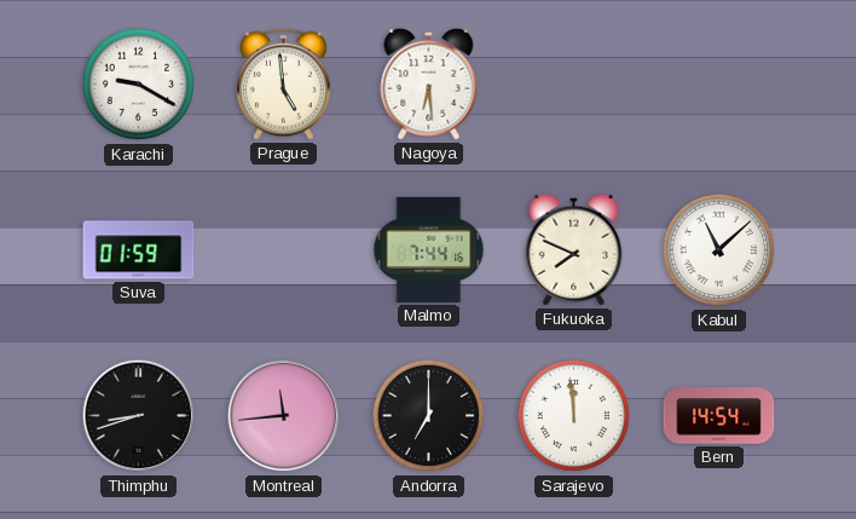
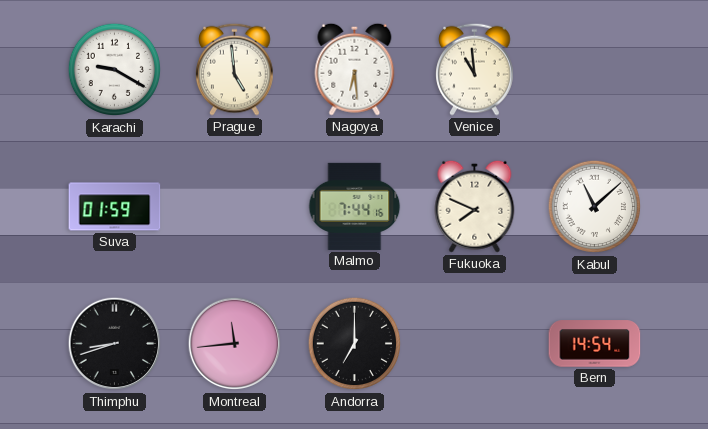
Venice: none -> 10:59
Sarajevo: 11:59 -> none
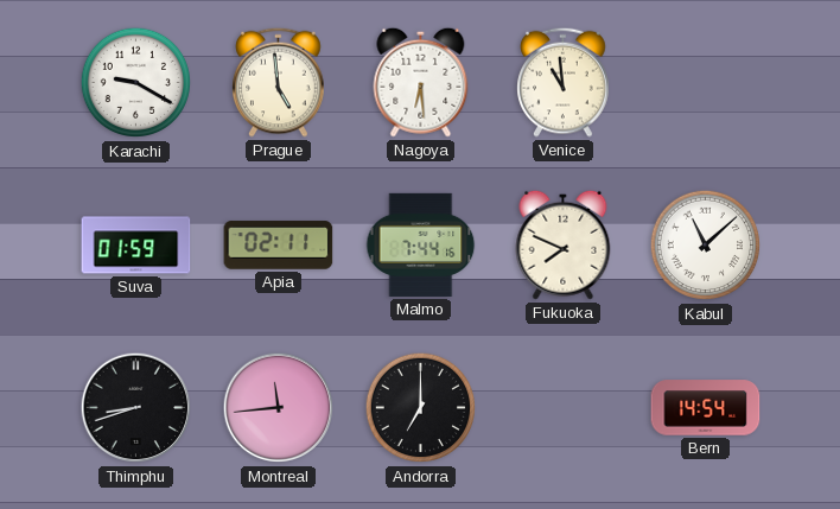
Apia: none -> 02:11
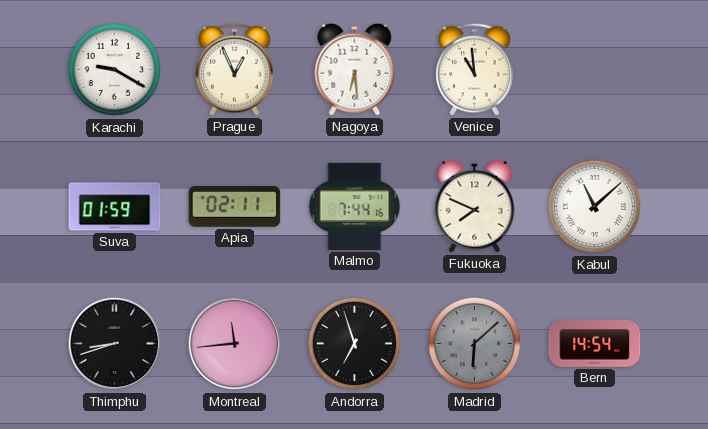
Prague: 4:59 -> 12:56
Andorra: 7:00 -> 6:57
Madrid: none -> 6:08
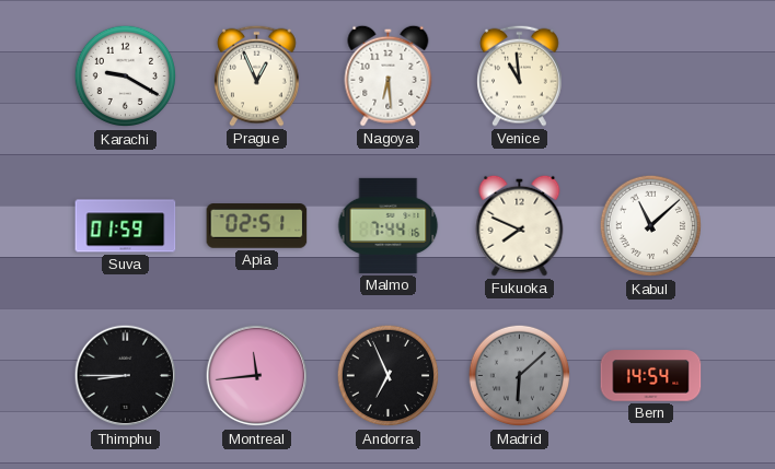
Apia: 02:11 -> 02:51
Thimphu: 8:42 -> 8:45
Andorra: 6:57 -> 6:56
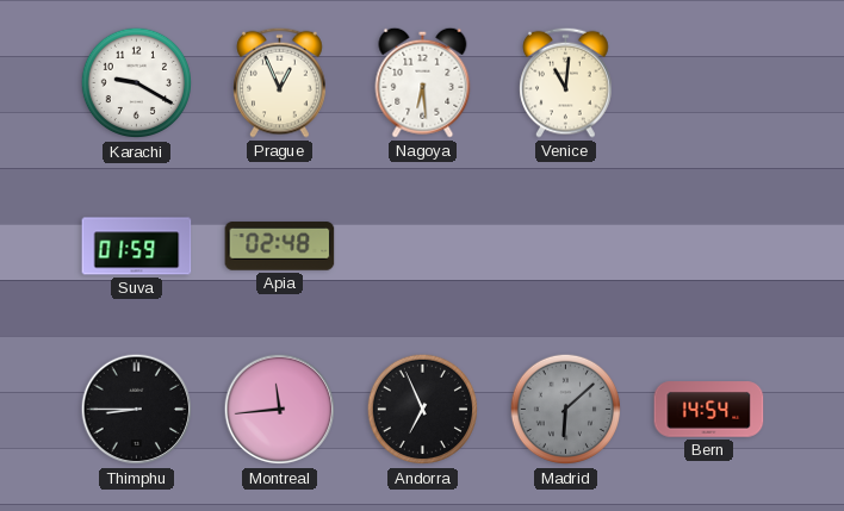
Venice: 10:59 -> 11:01
Apia: 02:51 -> 02:48
Malmo: 7:44 -> none
Fukuoka: 7:49 -> none
Kabul: 11:08 -> none
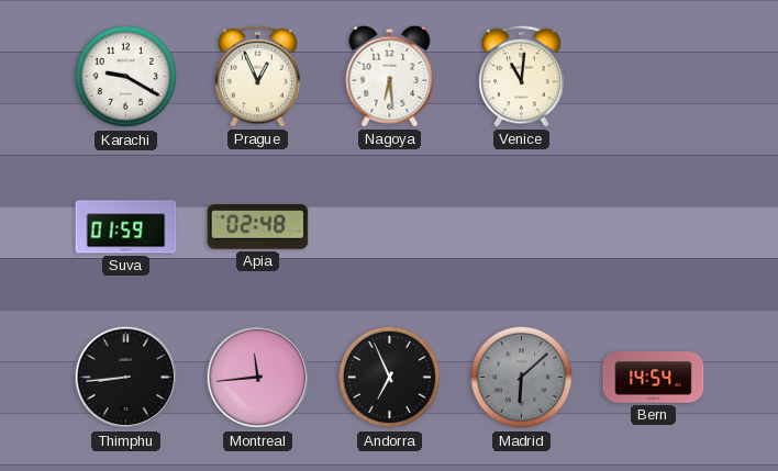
Thimphu: 8:45 -> 8:44
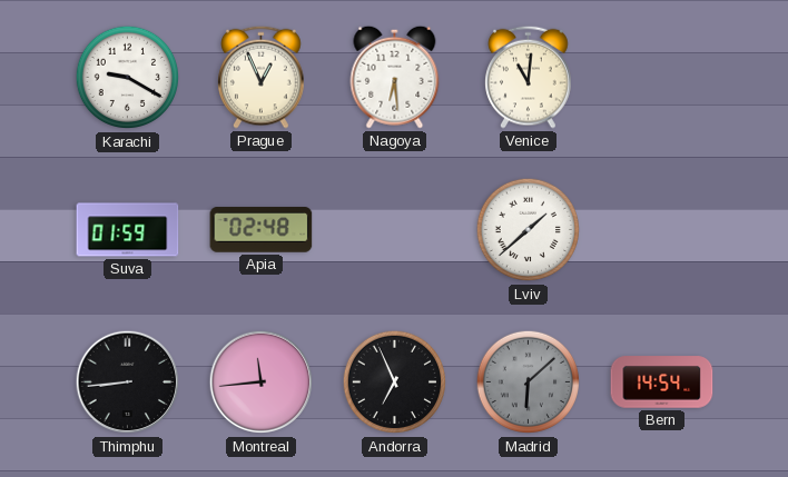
Lviv: none -> 1:38
